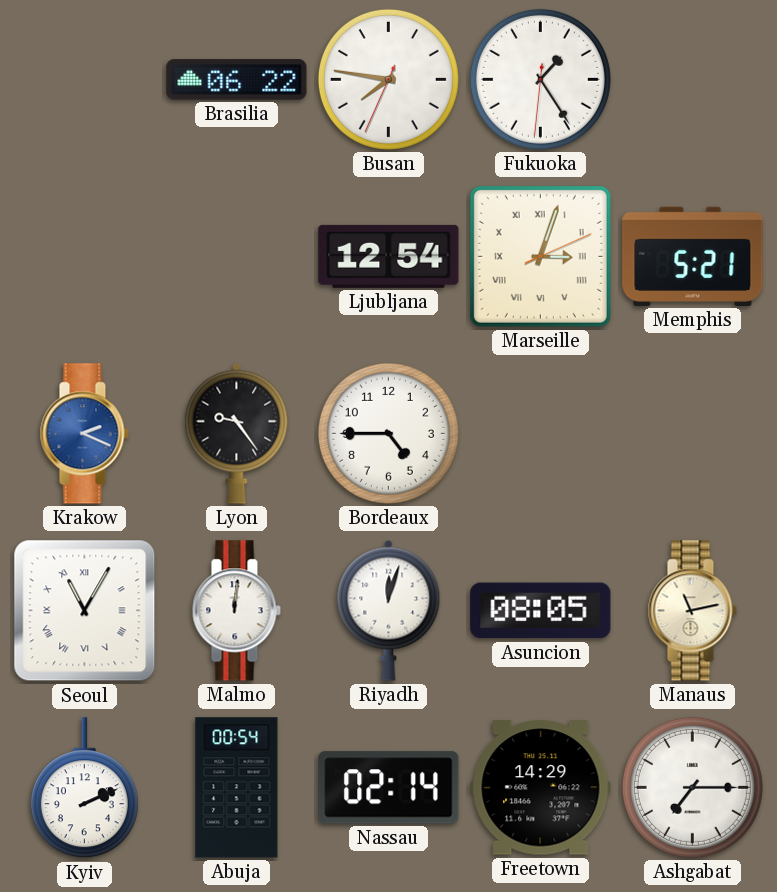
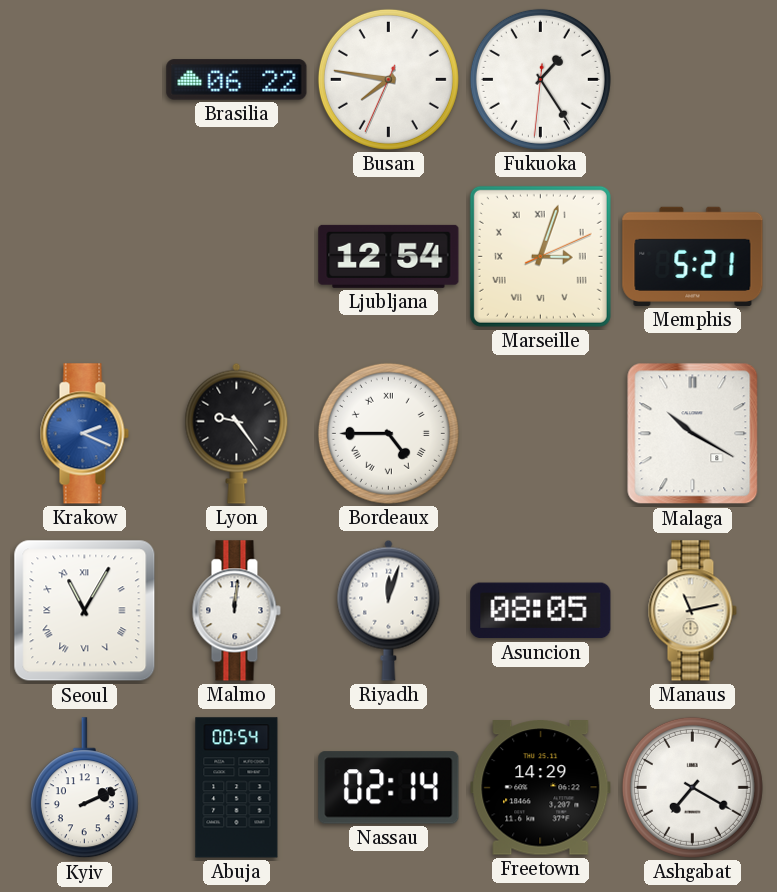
Bordeaux numerals: Arabic -> Roman
Malaga: none -> 10:20
Ashgabat: 7:15 -> 7:20
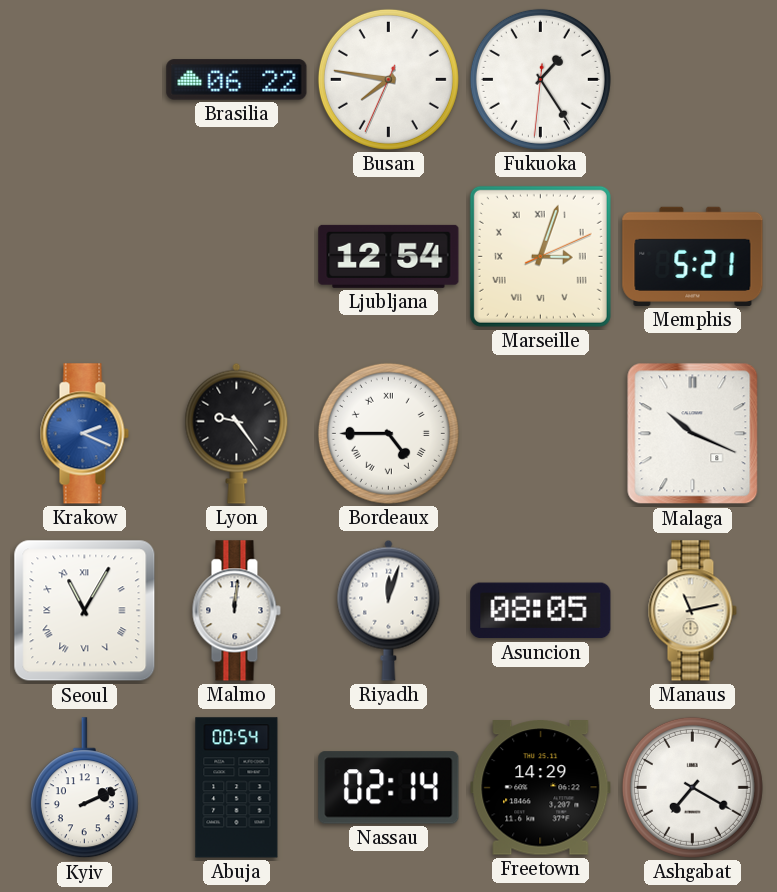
Malaga: 10:20 -> 10:19
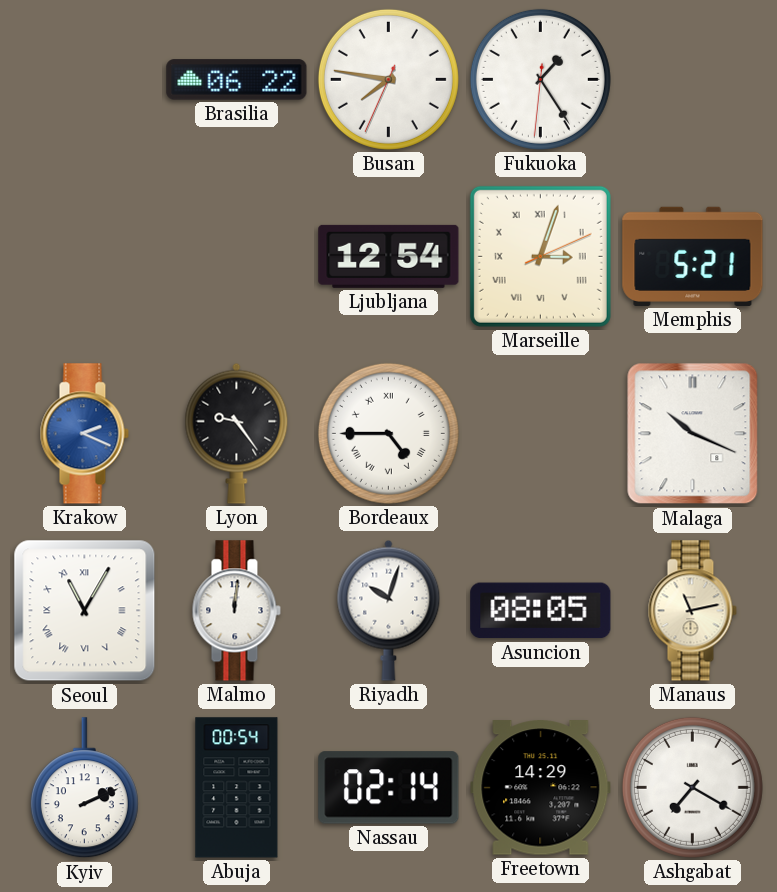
Riyadh: 12:03 -> 10:03
